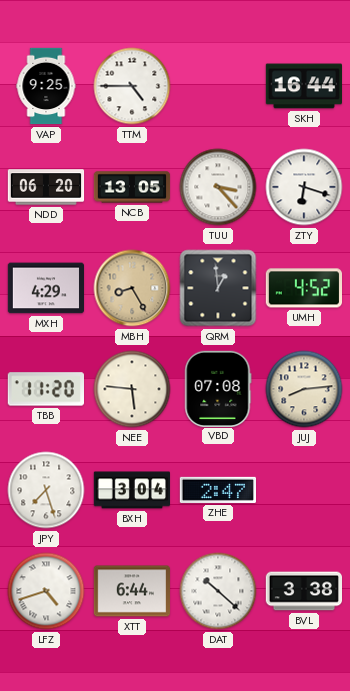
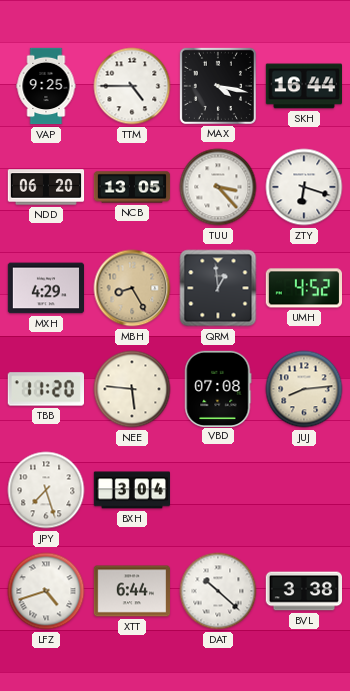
MAX: none -> 4:17
ZHE: 2:47 -> none
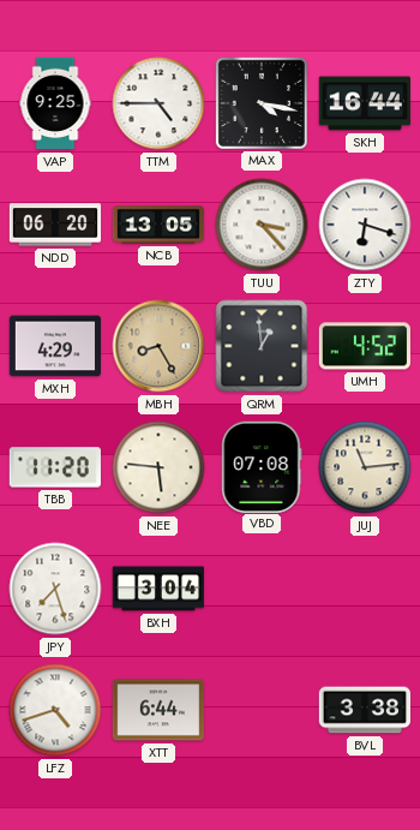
JUJ: 8:14 -> 11:14
DAT: 10:22 -> none
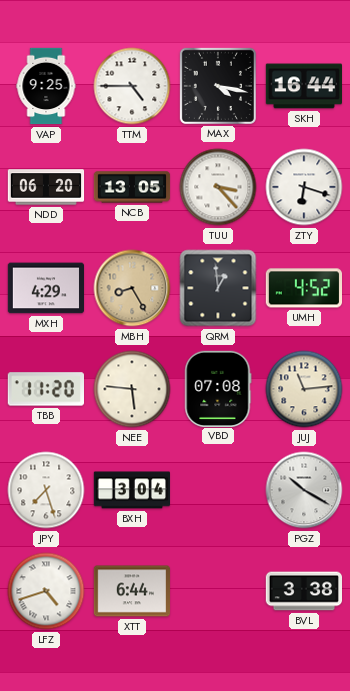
PGZ: none -> 10:20
